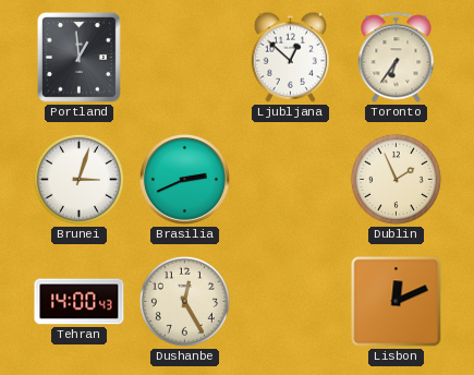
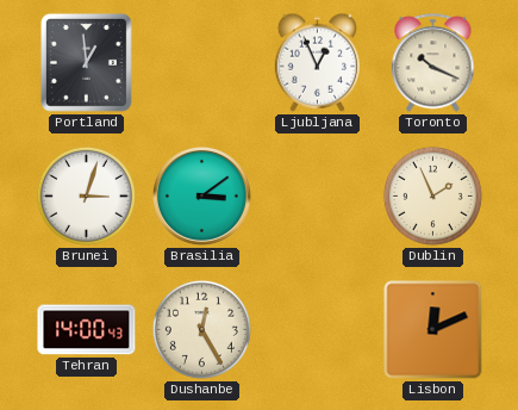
Ljubljana: 12:52 -> 12:56
Toronto: 6:36 -> 10:19
Brasilia: 2:41 -> 3:09
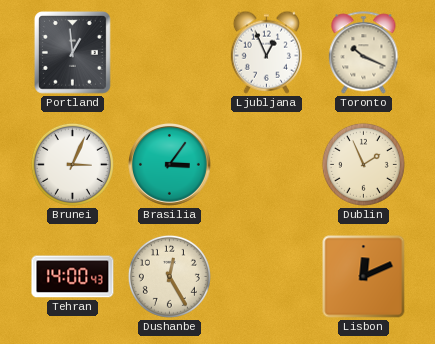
Brunei: 3:03 -> 3:04
Brasilia: 3:09 -> 3:06
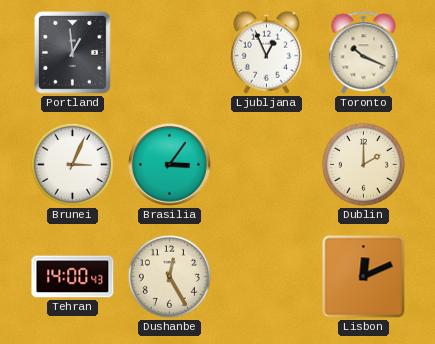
Dublin: 1:56 -> 2:00
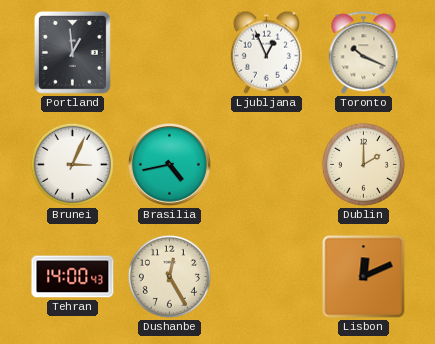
Brasilia: 3:06 -> 4:43
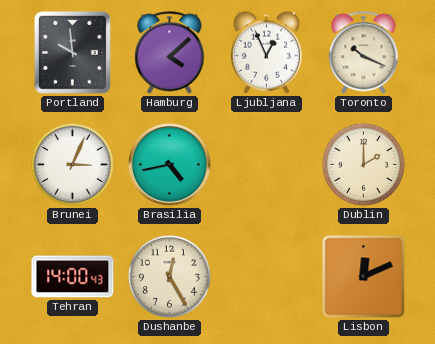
Portland: 12:59 -> 9:59
Hamburg: none -> 4:08
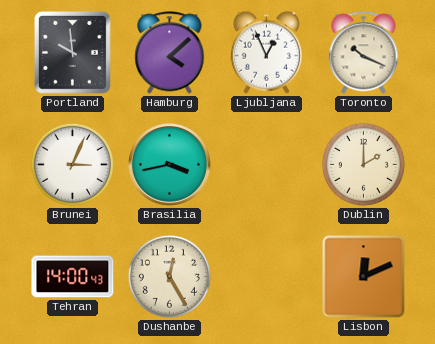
Brasilia: 4:43 -> 3:43
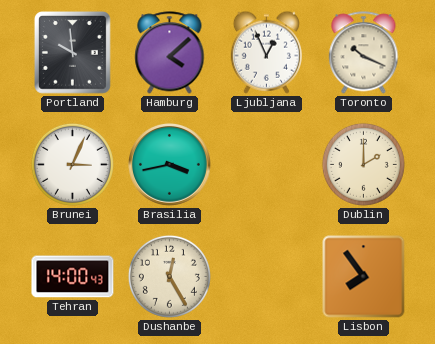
Lisbon: 12:11 -> 7:54
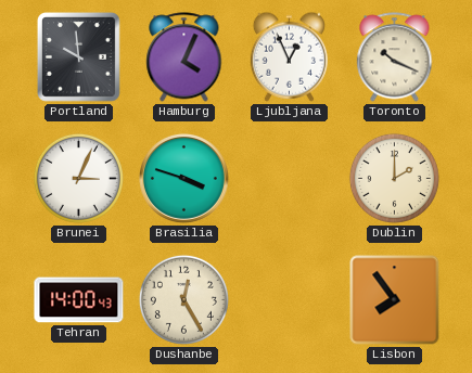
Hamburg: 4:08 -> 4:04
Brasilia: 3:43 -> 3:48
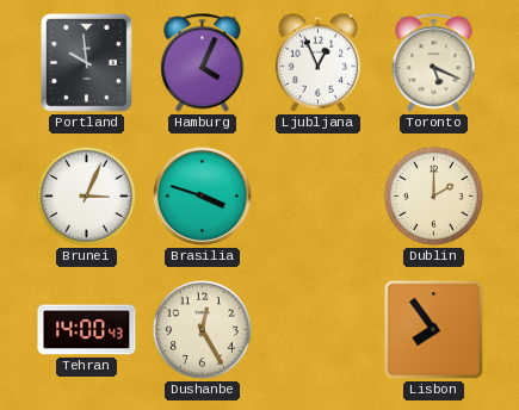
Toronto: 10:19 -> 5:19
